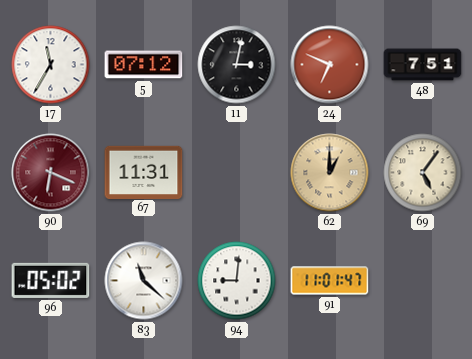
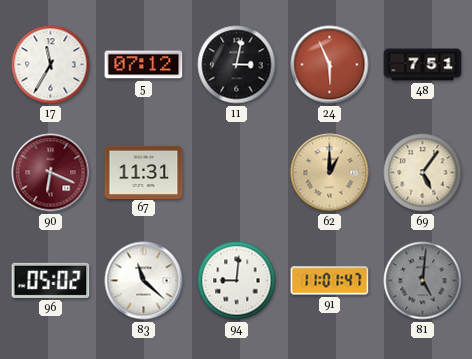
24: 6:49 -> 5:56
81: none -> 5:01
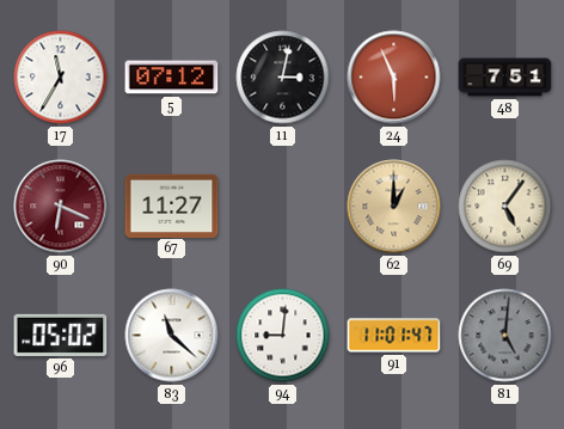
67: 11:31 -> 11:27
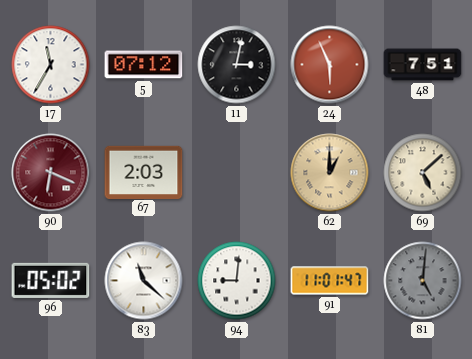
67: 11:27 -> 2:03
69: 5:06 -> 5:08
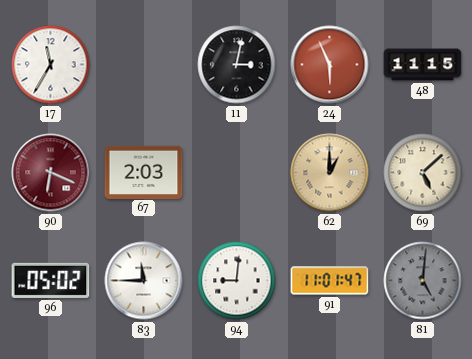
5: 07:12 -> none
48: 7:51 -> 11:15
83: 11:22 -> 11:45
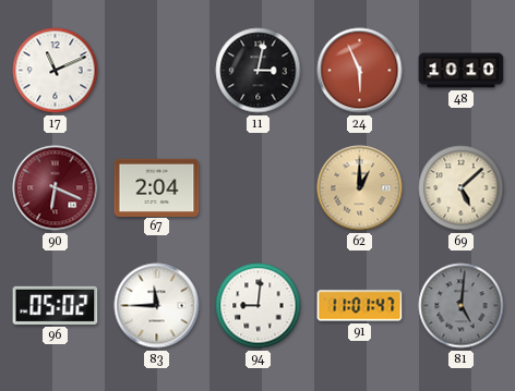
17: 11:35 -> 11:11
48: 11:15 -> 10:10
67: 2:03 -> 2:04
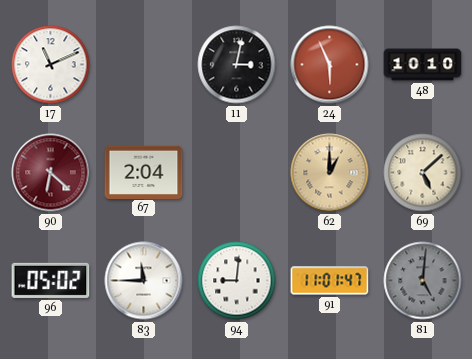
90: 6:19 -> 6:22
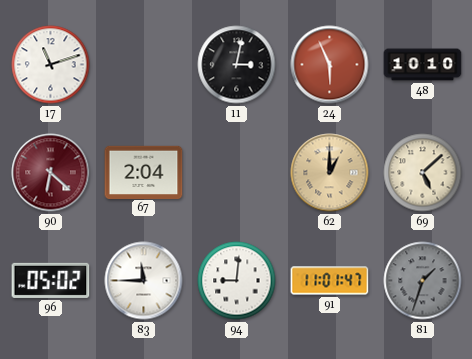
17: 11:11 -> 11:12
81: 5:01 -> 1:33
